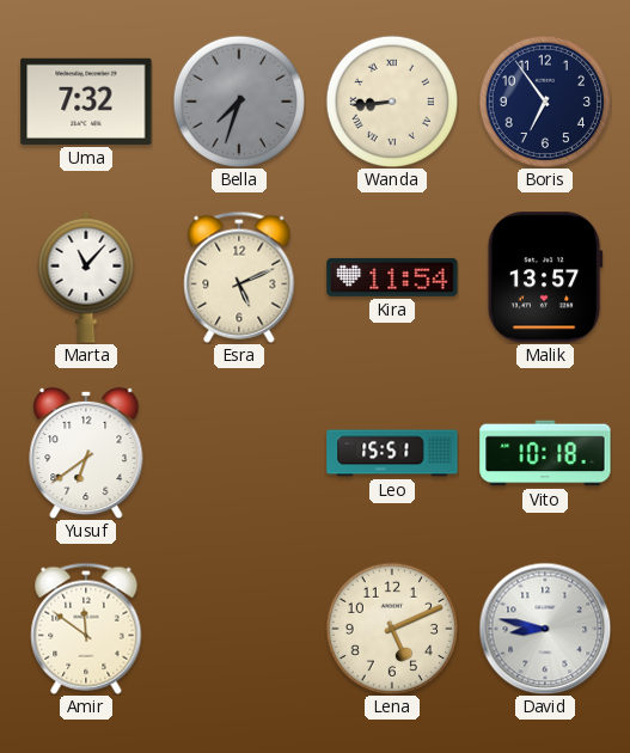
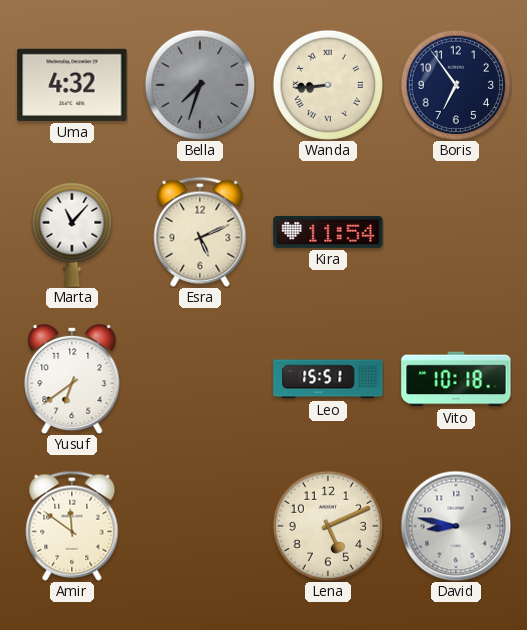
Uma: 7:32 -> 4:32
Malik: 13:57 -> none
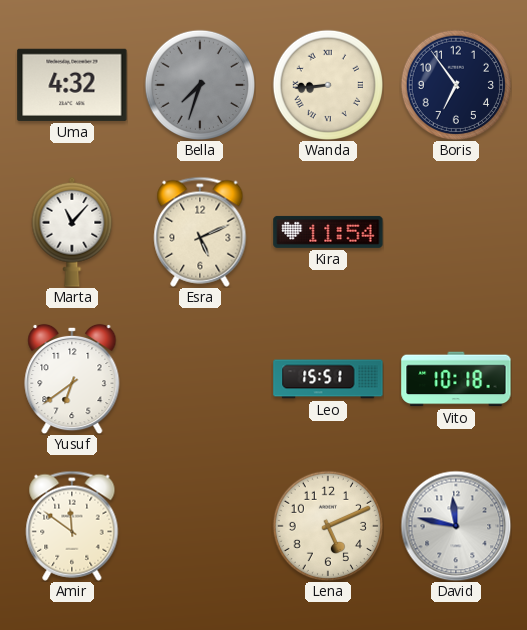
David: 8:47 -> 11:47
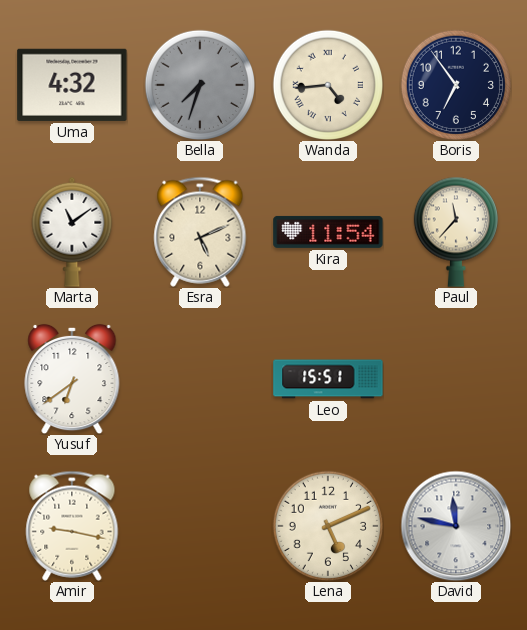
Wanda: 8:44 -> 4:44
Marta: 11:07 -> 11:09
Paul: none -> 11:37
Vito: 10:18 -> none
Amir: 11:51 -> 9:17
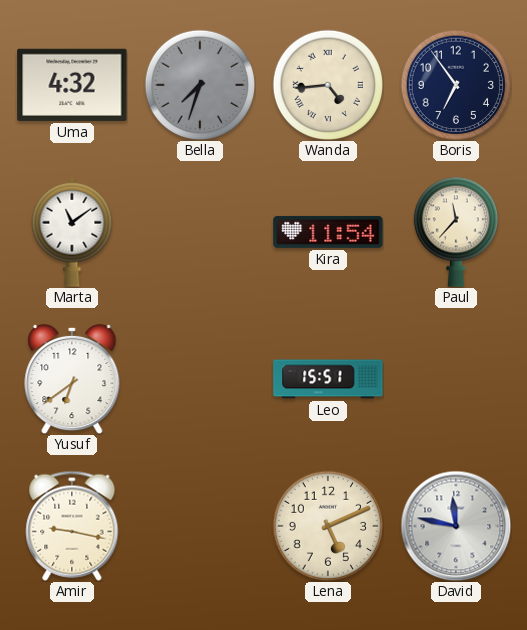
Esra: 5:11 -> none
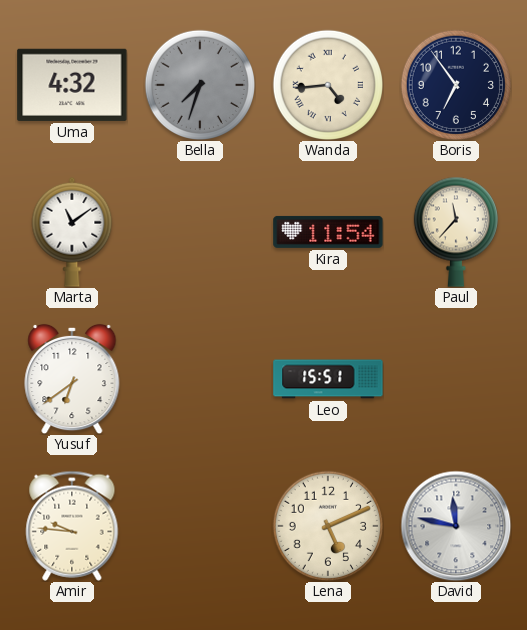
Amir: 9:17 -> 9:46
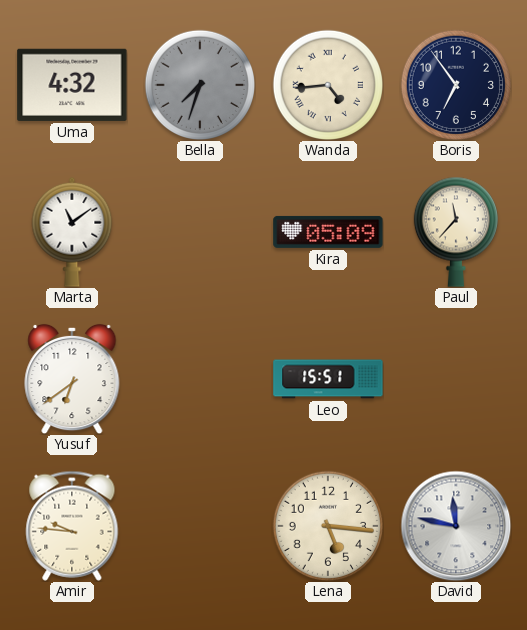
Kira: 11:54 -> 05:09
Lena: 5:11 -> 5:16
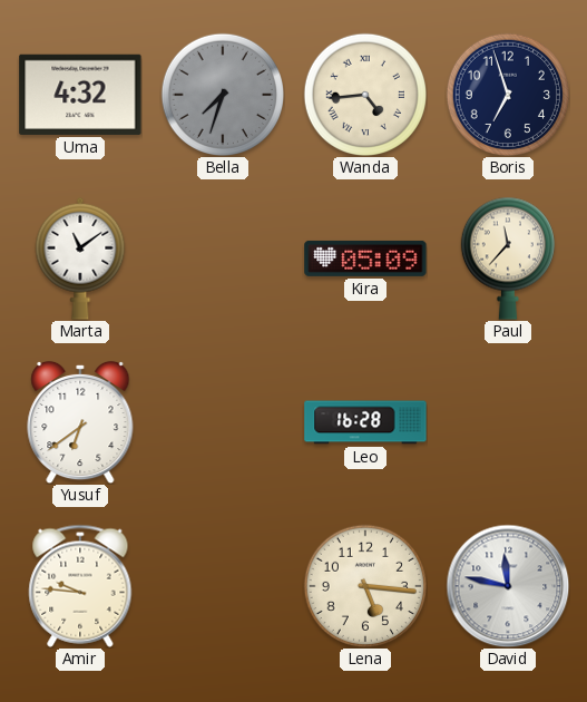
Boris: 6:54 -> 6:57
Leo: 15:51 -> 16:28
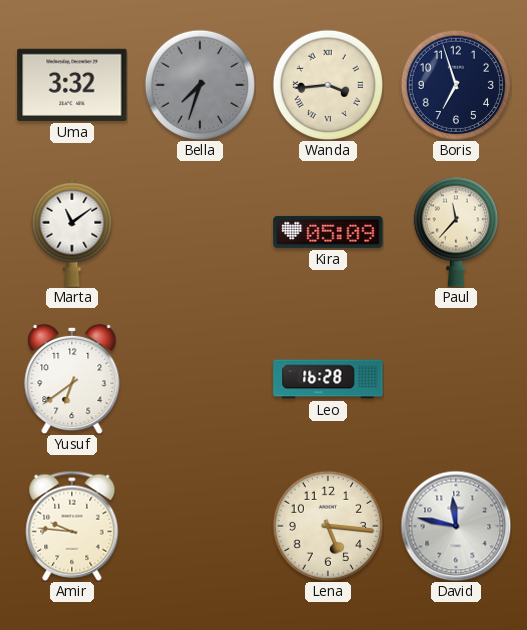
Uma: 4:32 -> 3:32
Wanda: 4:44 -> 3:44
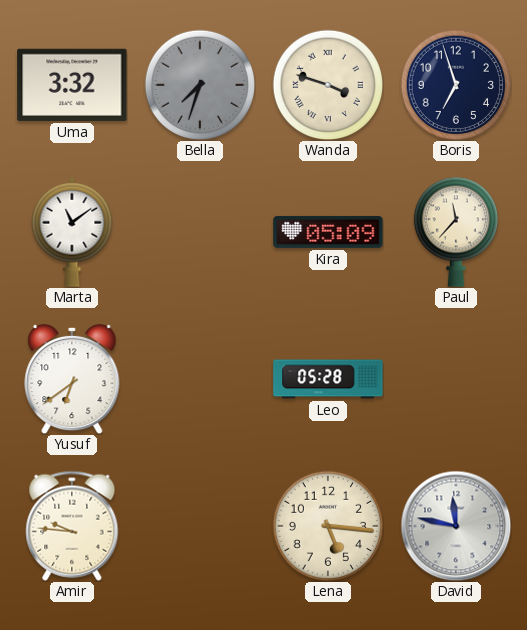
Wanda: 3:44 -> 3:48
Leo: 16:28 -> 05:28
